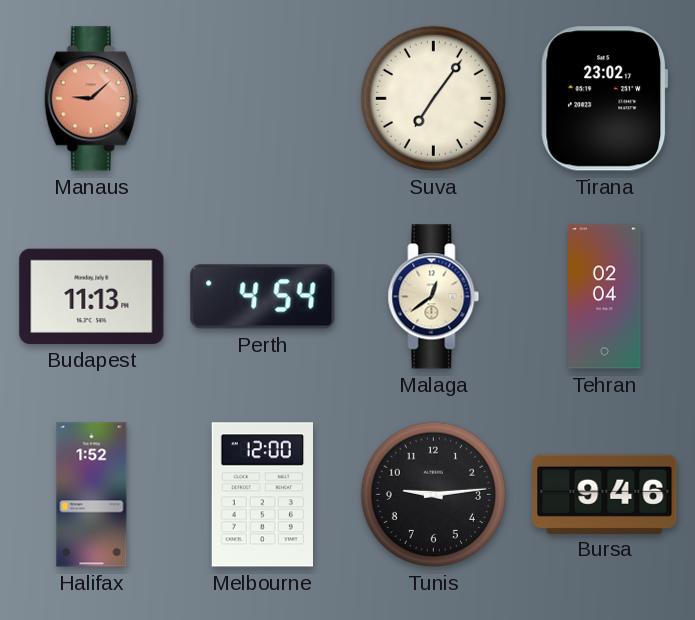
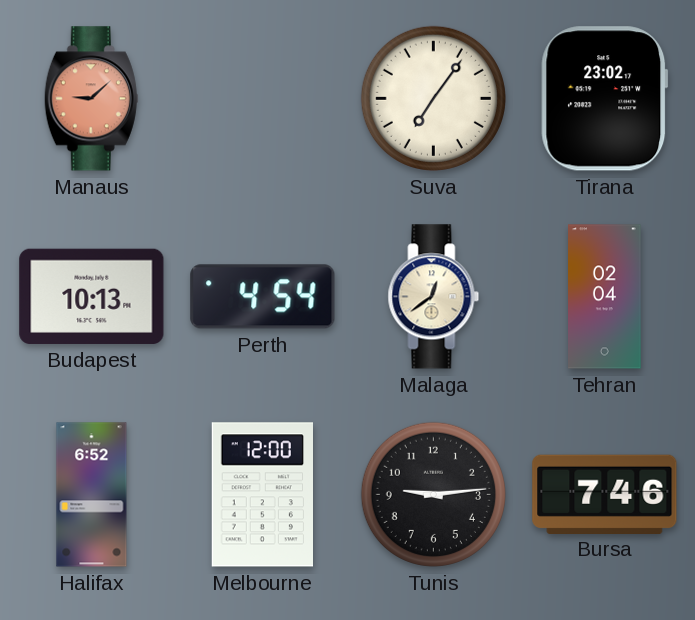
Budapest: 11:13 -> 10:13
Halifax: 1:52 -> 6:52
Bursa: 9:46 -> 7:46
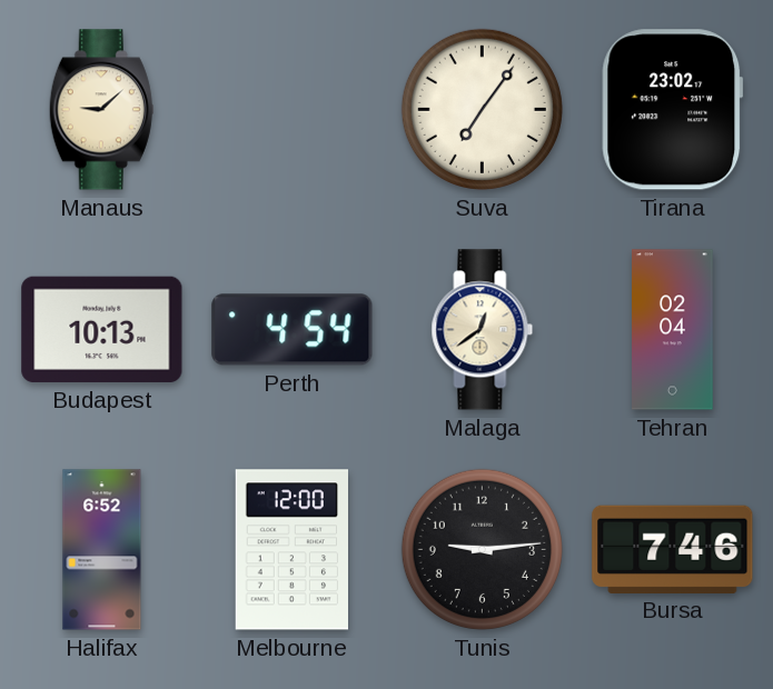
Manaus dial: salmon -> cream
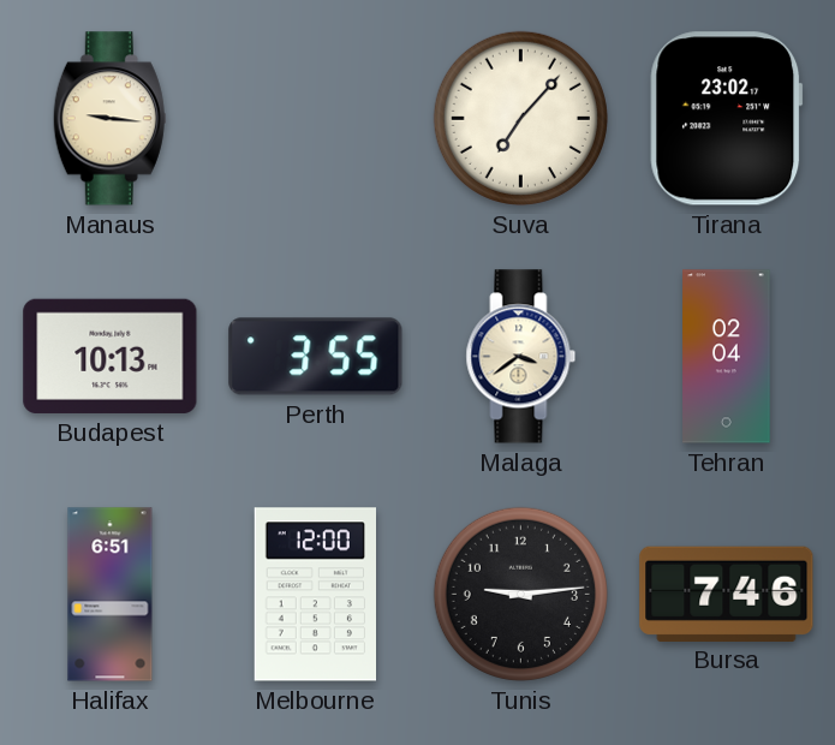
Manaus: 9:08 -> 9:16
Suva: 7:06 -> 7:07
Perth: 4:54 -> 3:55
Malaga: 12:39 -> 3:39
Halifax: 6:52 -> 6:51
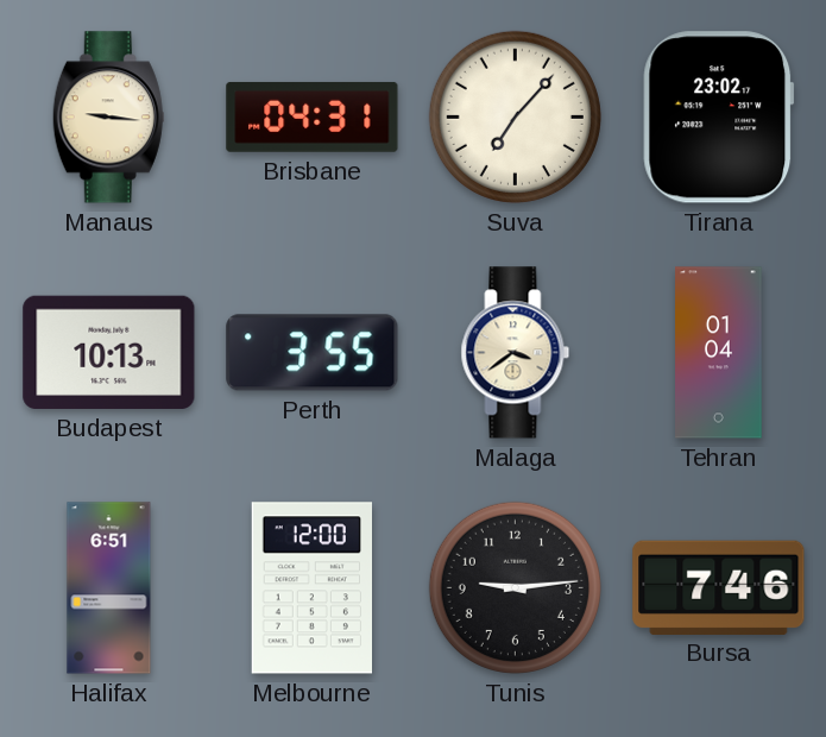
Brisbane: none -> 04:31
Tehran: 02:04 -> 01:04
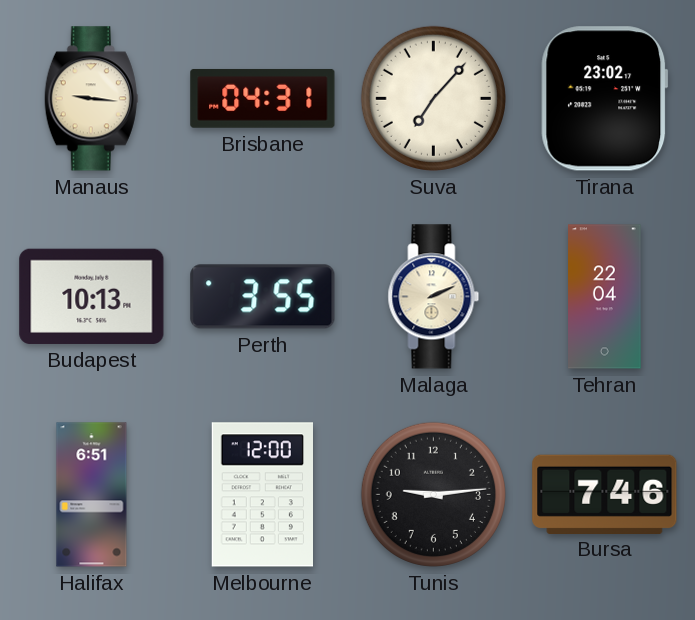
Malaga: 3:39 -> 2:11
Tehran: 01:04 -> 22:04
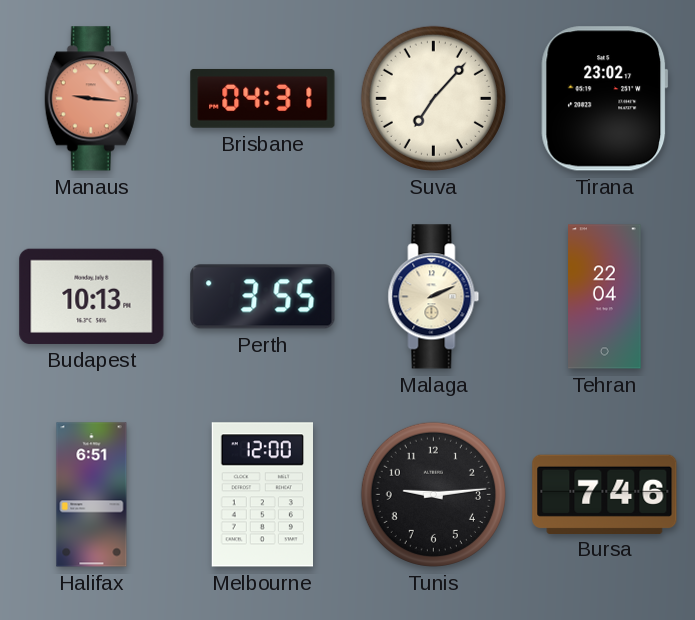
Manaus dial: cream -> salmon
